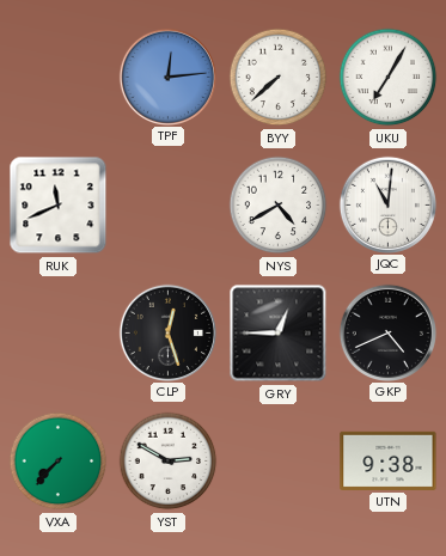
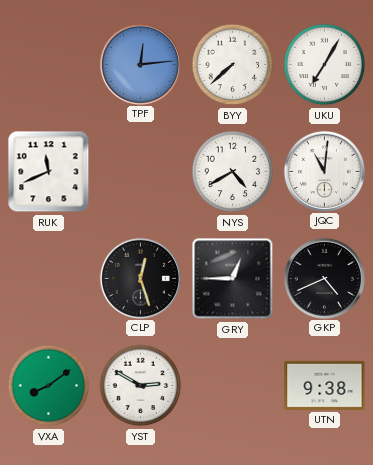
VXA: 7:37 -> 8:09
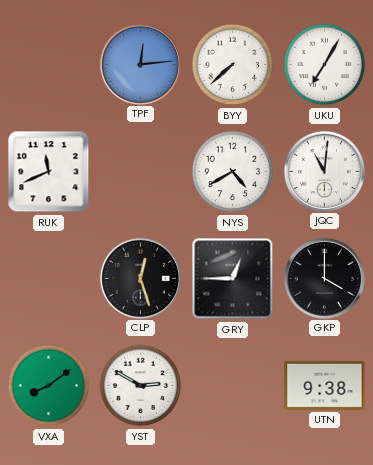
GKP: 4:41 -> 4:00
